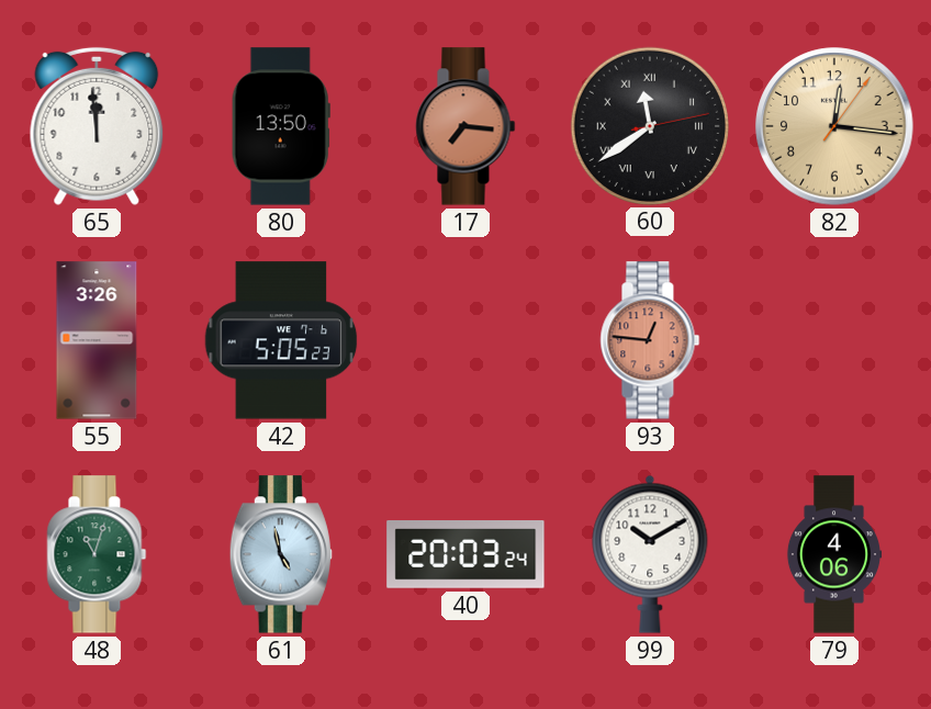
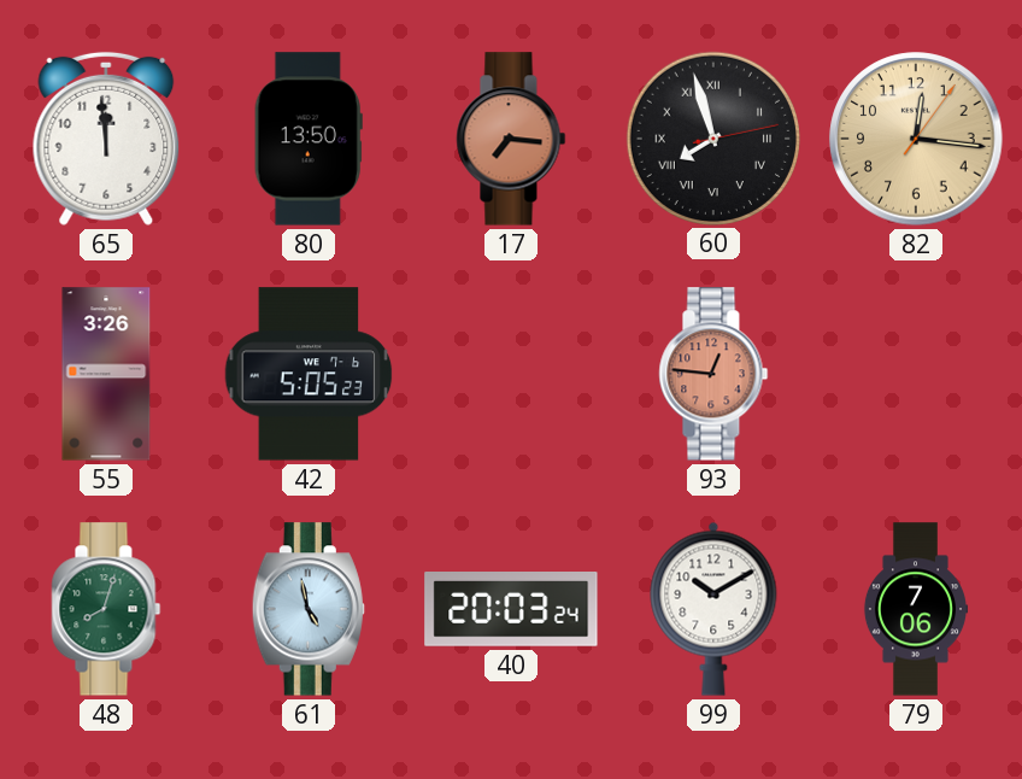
60: 11:39 -> 7:57
48: 11:03 -> 8:03
79: 4:06 -> 7:06
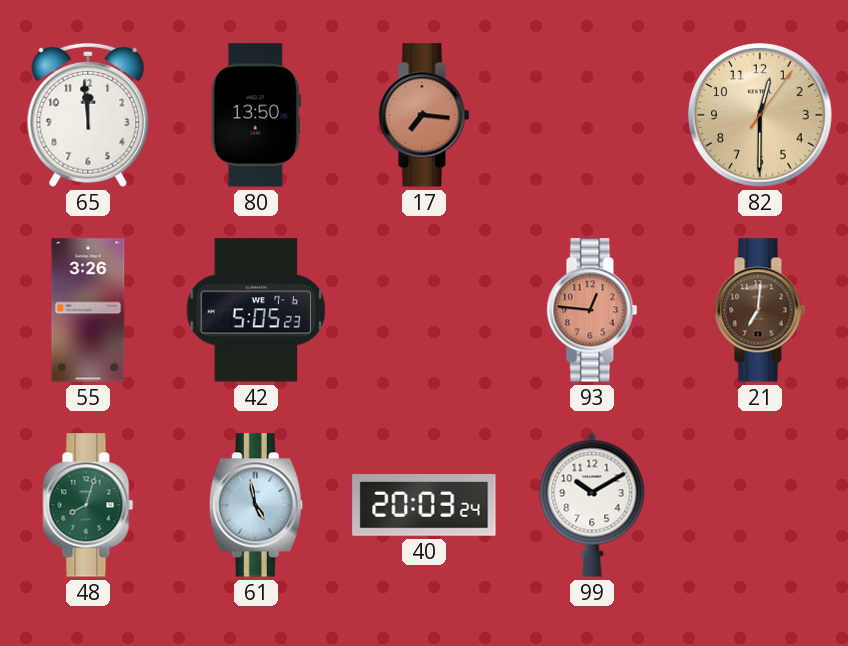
60: 7:57 -> none
82: 12:16 -> 12:30
21: none -> 7:01
79: 7:06 -> none
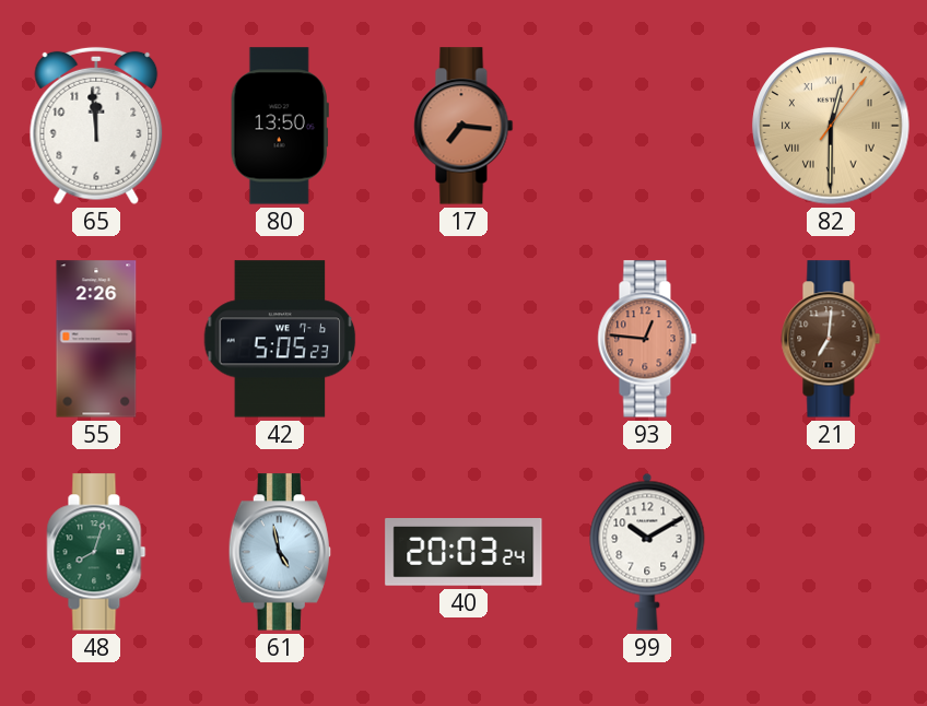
82 numerals: Arabic -> Roman
55: 3:26 -> 2:26
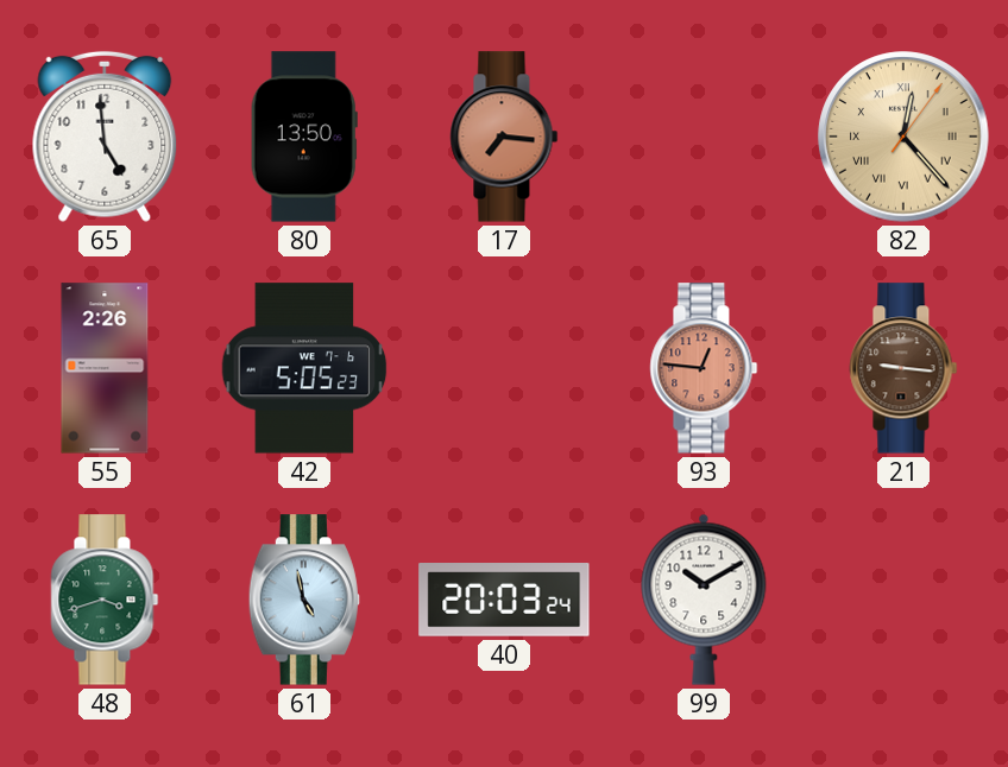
65: 11:59 -> 4:59
82: 12:30 -> 12:23
21: 7:01 -> 9:16
48: 8:03 -> 3:42
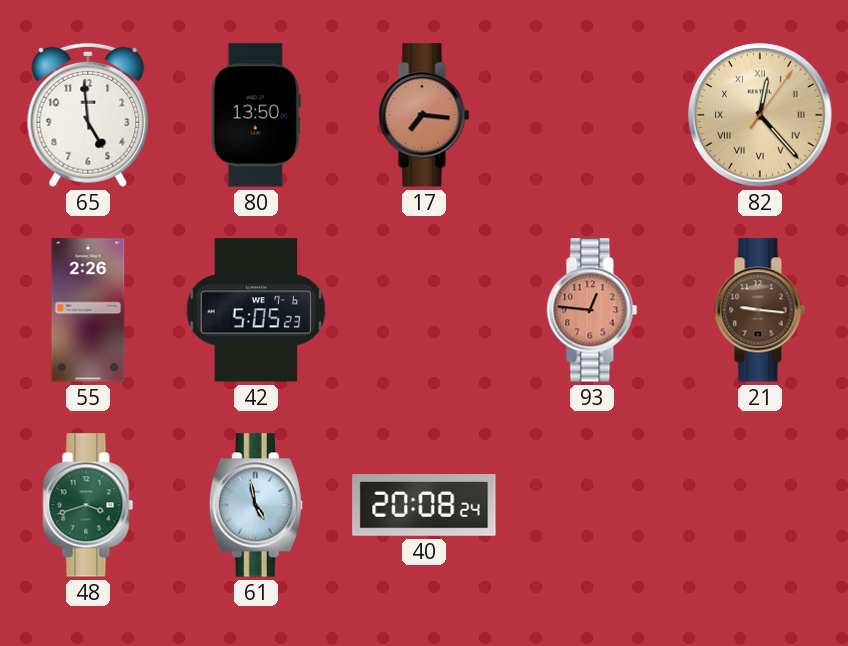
40: 20:03 -> 20:08
99: 10:10 -> none
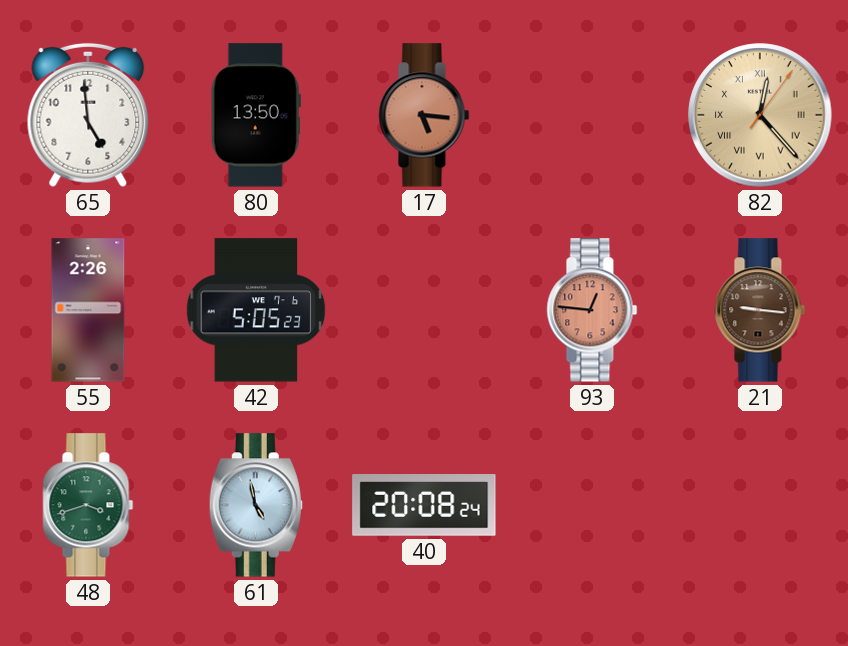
17: 7:16 -> 5:16
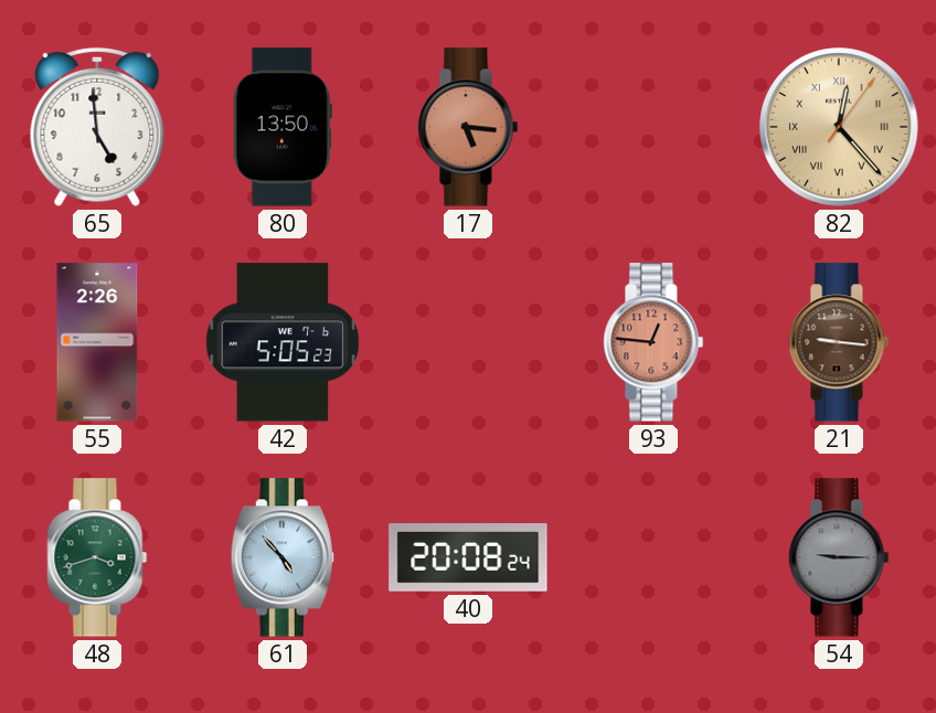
61: 4:58 -> 4:53
54: none -> 9:15
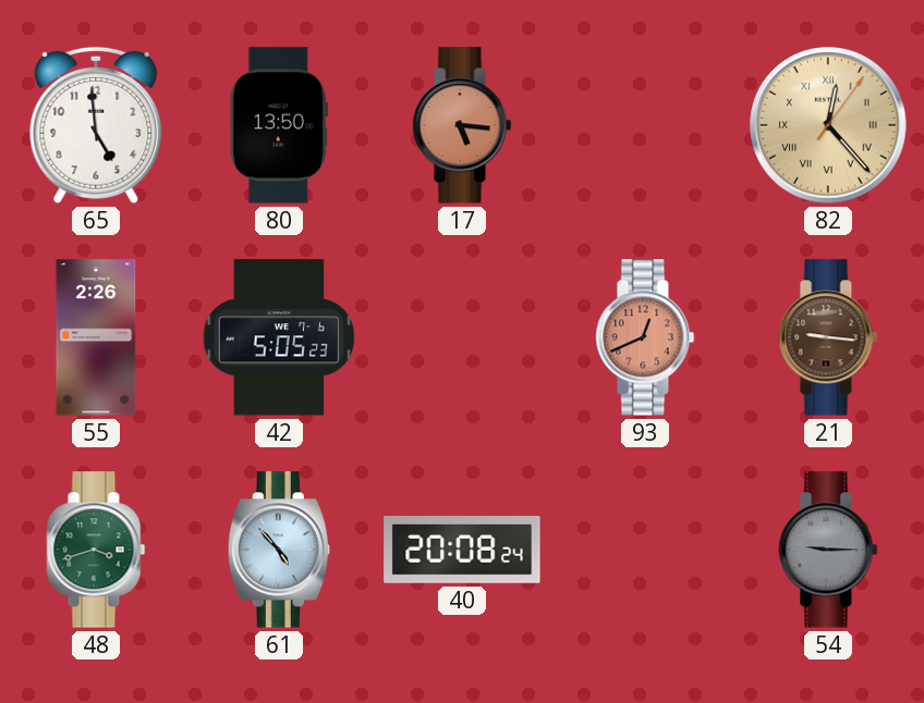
93: 12:46 -> 12:41
